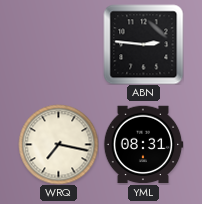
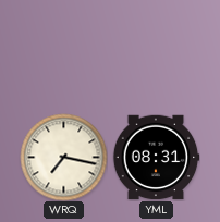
ABN: 2:46 -> none
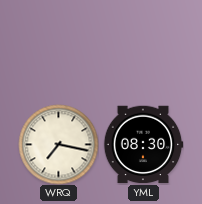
YML: 08:31 -> 08:30
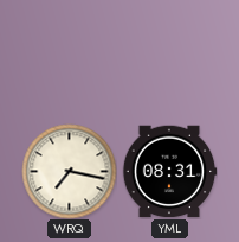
YML: 08:30 -> 08:31
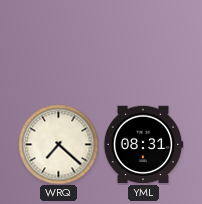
WRQ: 7:17 -> 7:22
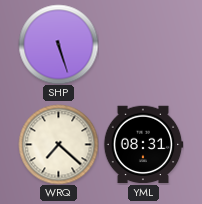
SHP: none -> 5:27
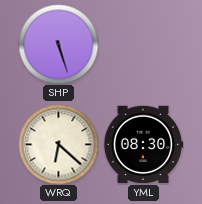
WRQ: 7:22 -> 6:22
YML: 08:31 -> 08:30
